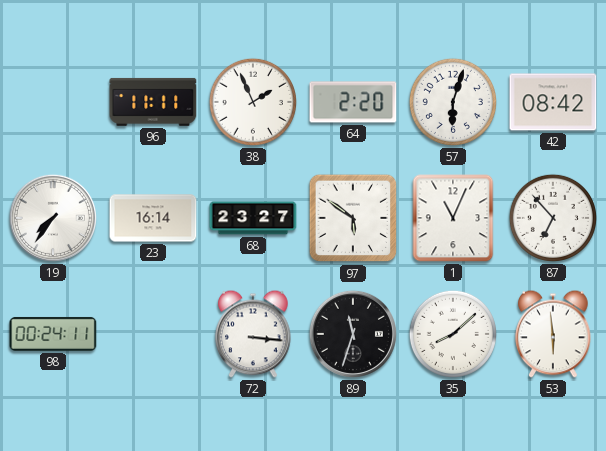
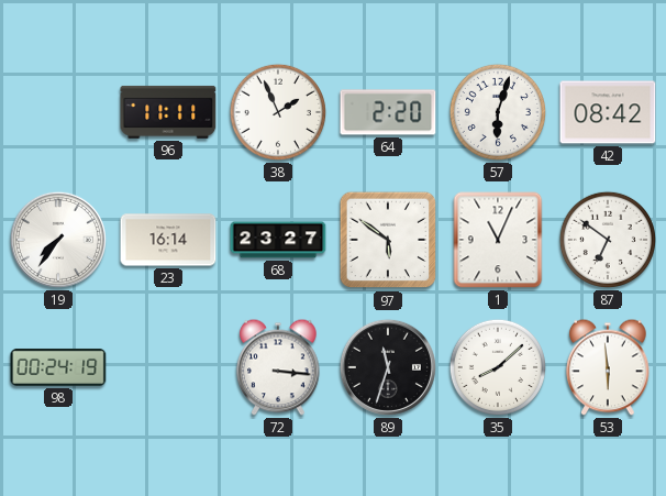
87: 6:53 -> 6:51
98: 00:24:11 -> 00:24:19
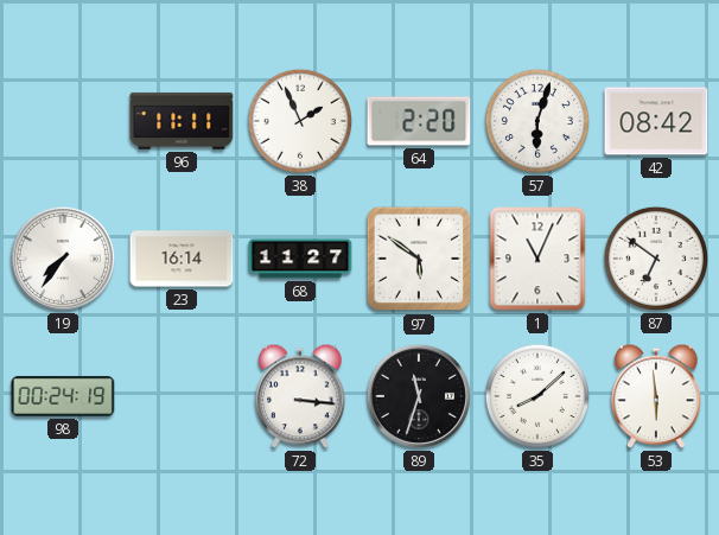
68: 23:27 -> 11:27
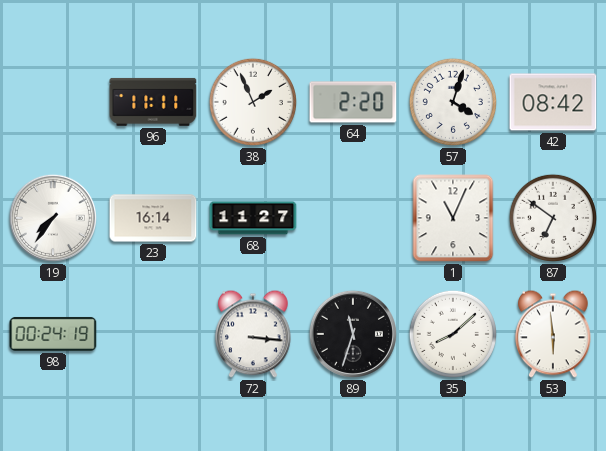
57: 6:03 -> 4:03
97: 5:51 -> none
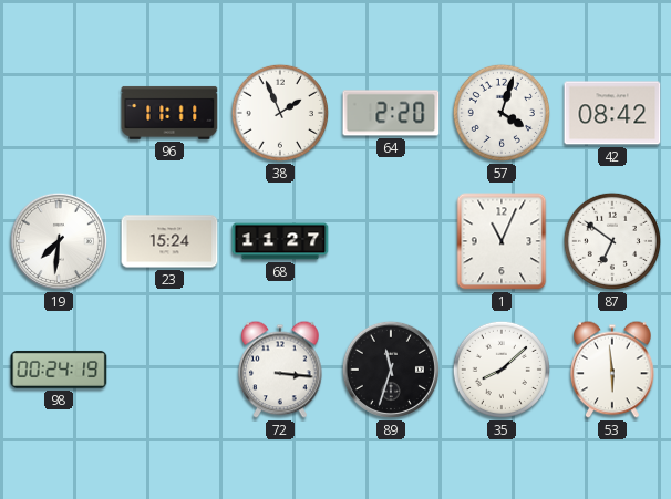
19: 7:36 -> 7:31
23: 16:14 -> 15:24
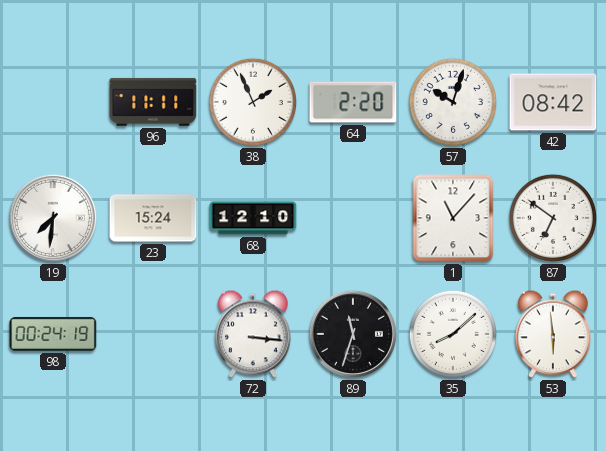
57: 4:03 -> 10:03
68: 11:27 -> 12:10
1: 11:04 -> 11:07
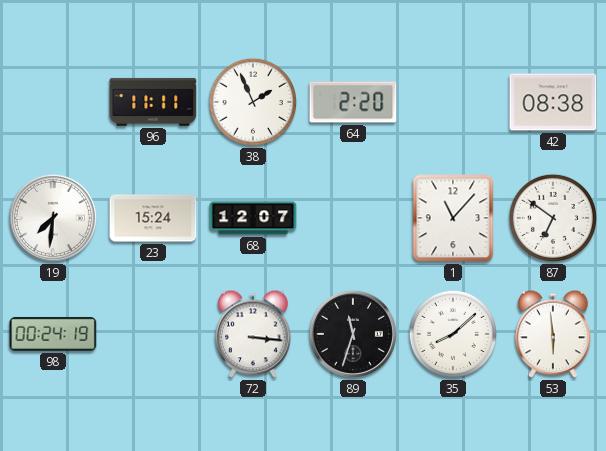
57: 10:03 -> none
42: 08:42 -> 08:38
68: 12:10 -> 12:07
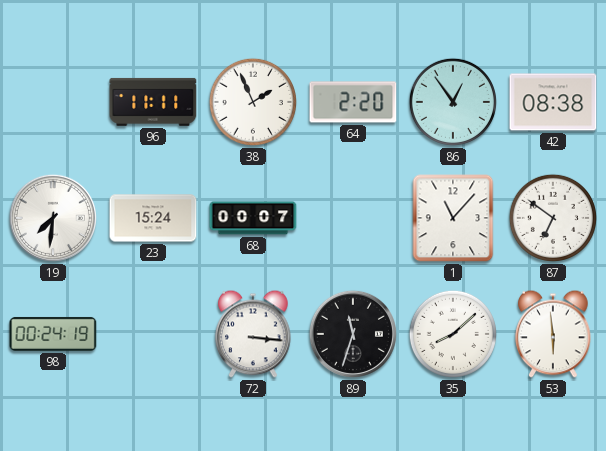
86: none -> 12:54
68: 12:07 -> 00:07
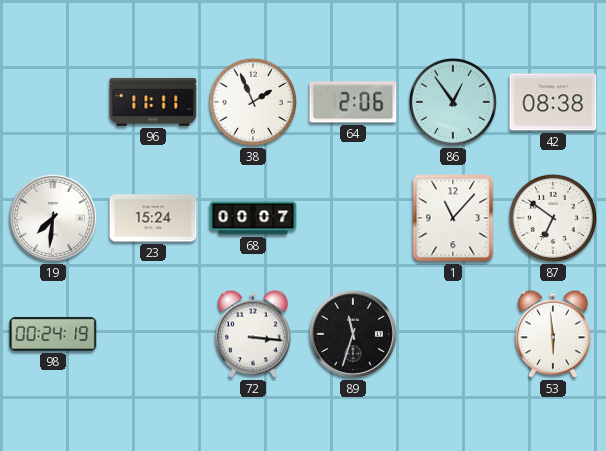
64: 2:20 -> 2:06
35: 8:08 -> none
